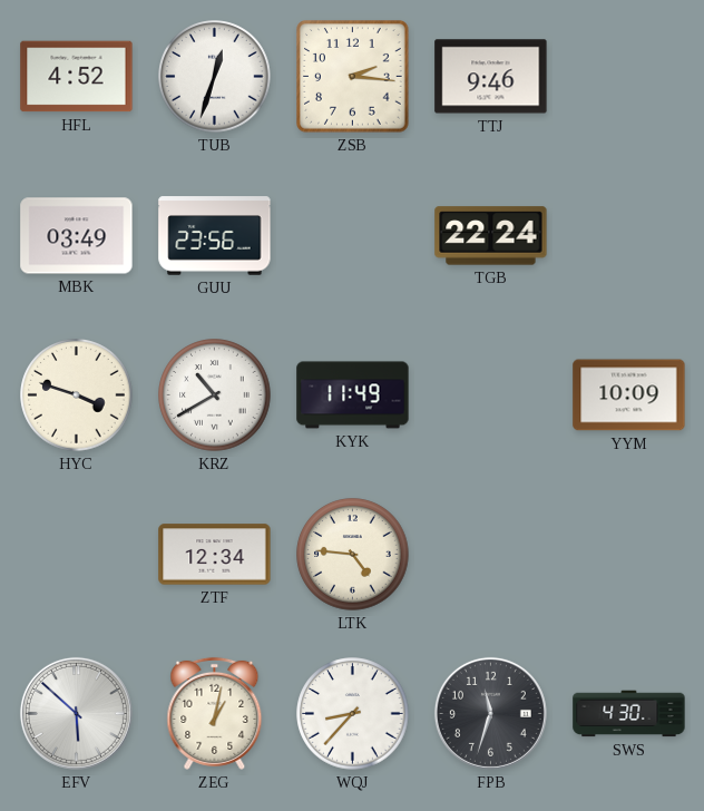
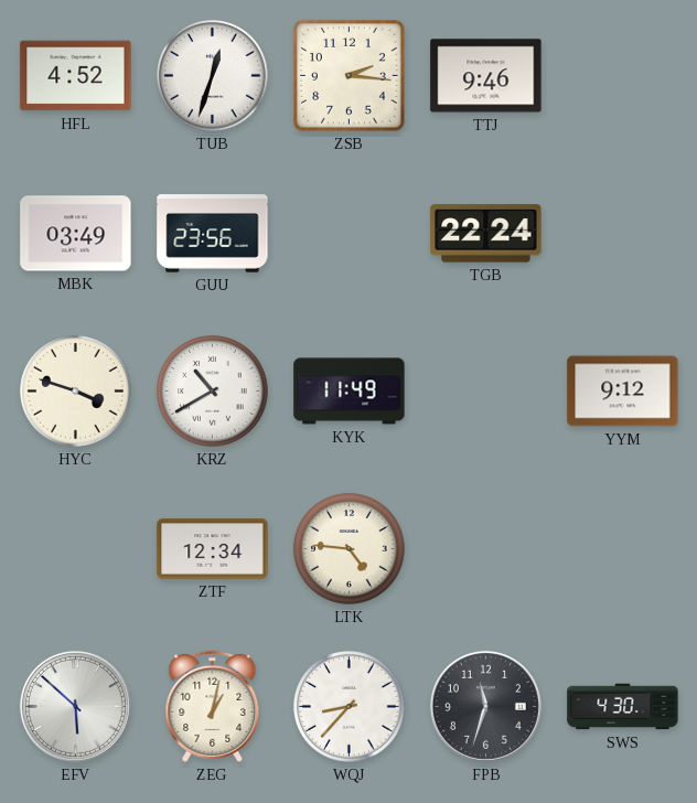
YYM: 10:09 -> 9:12
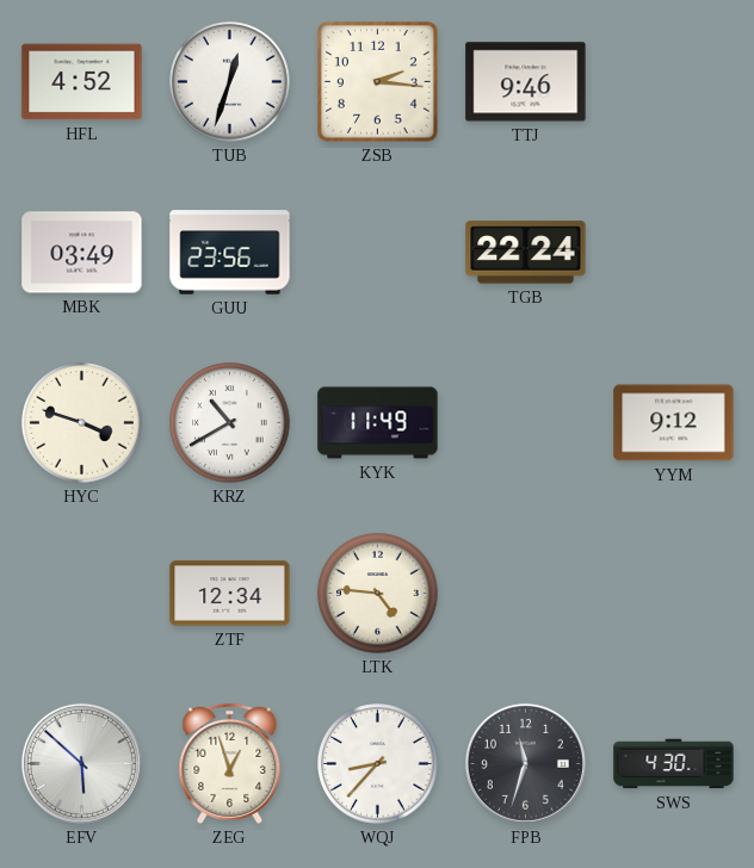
ZEG: 1:02 -> 12:57
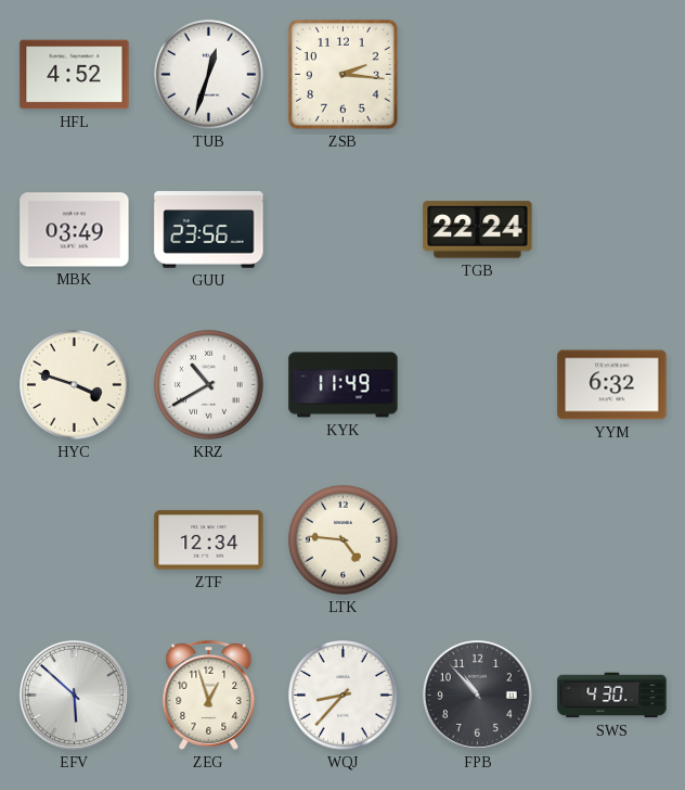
TTJ: 9:46 -> none
YYM: 9:12 -> 6:32
FPB: 11:33 -> 10:53
